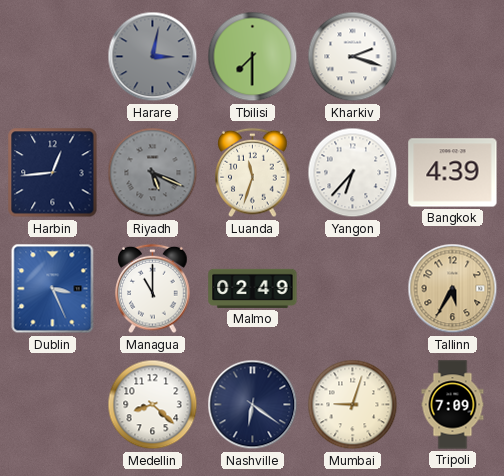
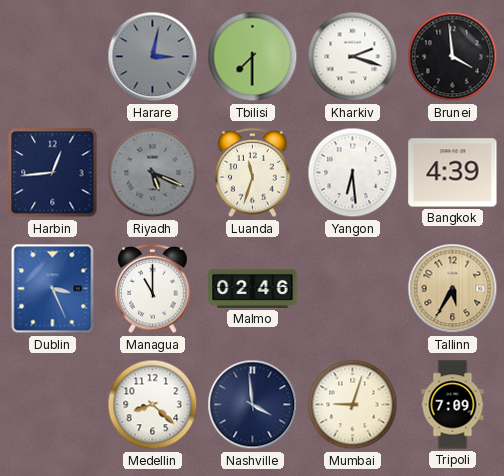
Brunei: none -> 3:59
Yangon: 6:37 -> 6:29
Malmo: 02:49 -> 02:46
Nashville: 6:21 -> 3:59
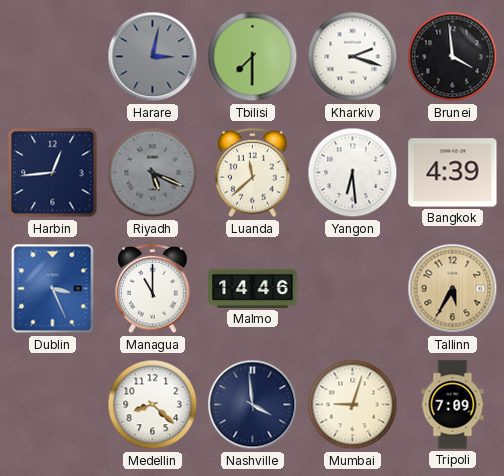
Luanda: 11:33 -> 11:38
Malmo: 02:46 -> 14:46
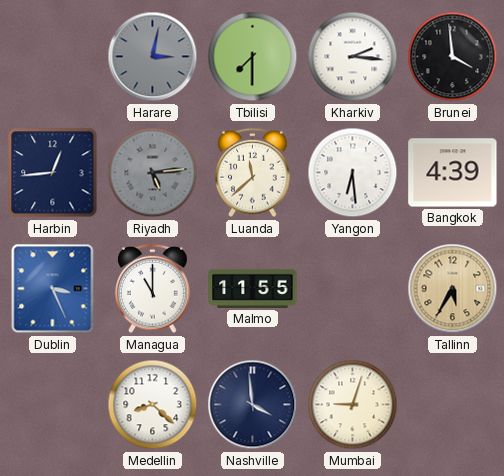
Kharkiv: 2:18 -> 2:16
Riyadh: 5:19 -> 5:14
Malmo: 14:46 -> 11:55
Tripoli: 7:09 -> none
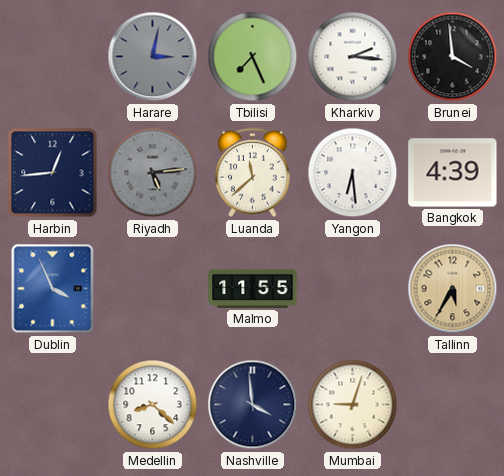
Tbilisi: 7:30 -> 7:26
Dublin: 3:26 -> 3:56
Managua: 11:00 -> none
